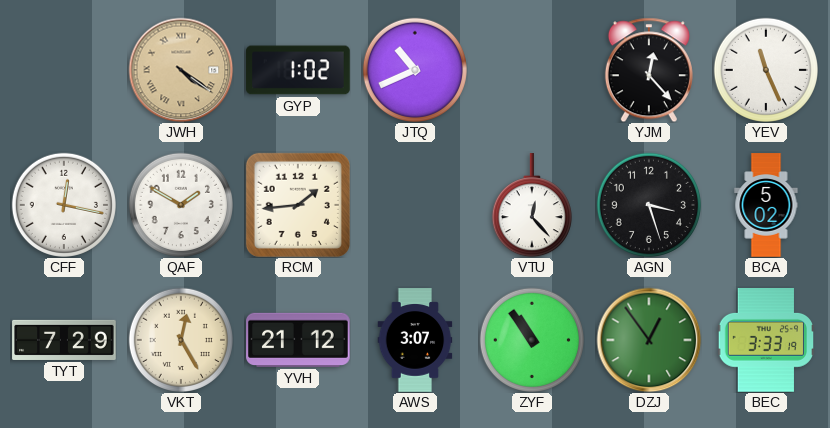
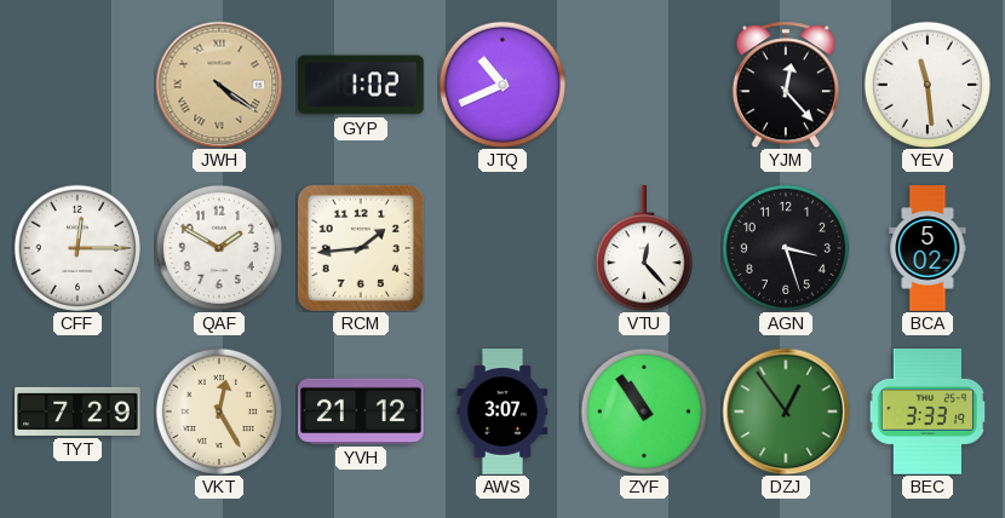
YEV: 11:26 -> 11:29
CFF: 12:17 -> 12:15
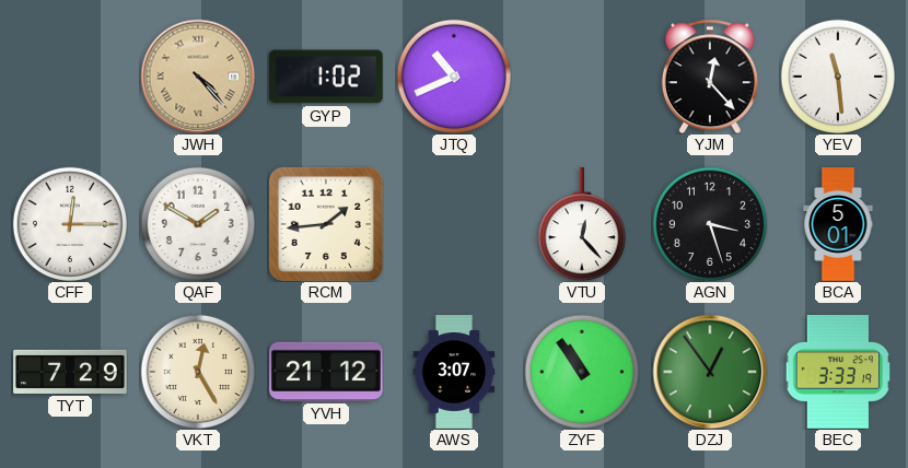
JWH: 4:21 -> 4:23
BCA: 5:02 -> 5:01
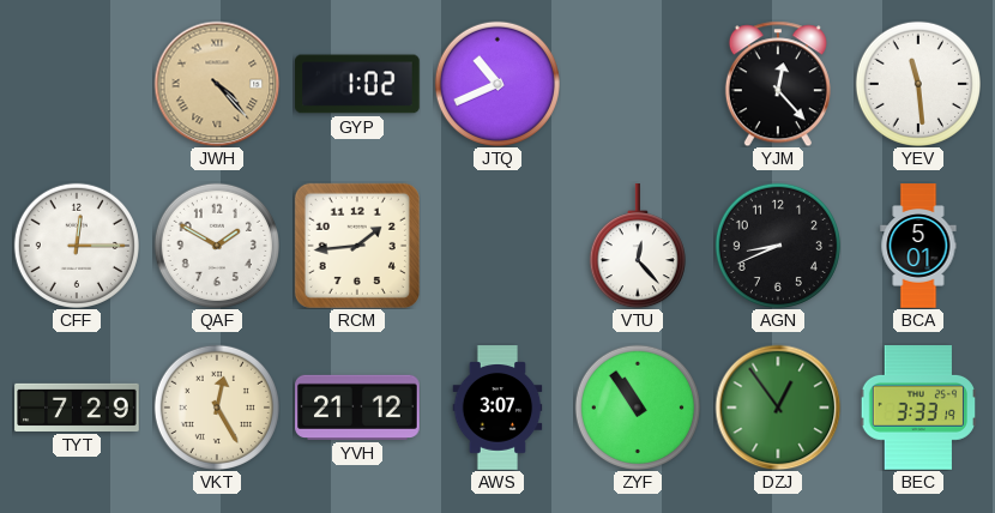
AGN: 3:27 -> 8:41
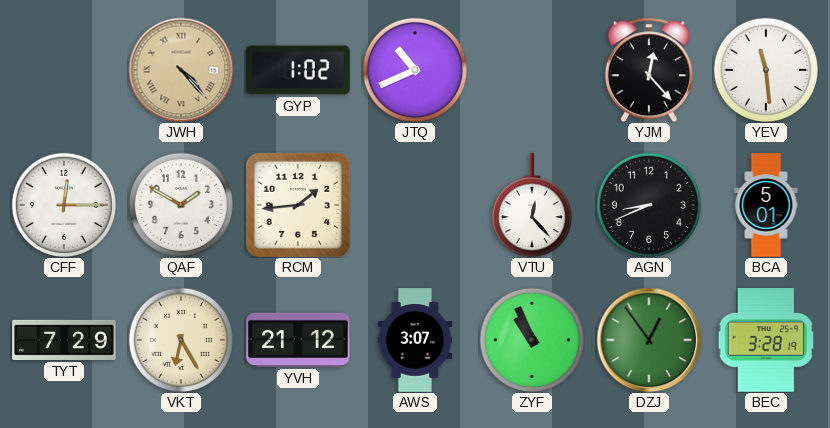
VKT: 12:25 -> 6:25
ZYF: 10:54 -> 10:56
BEC: 3:33 -> 3:28
